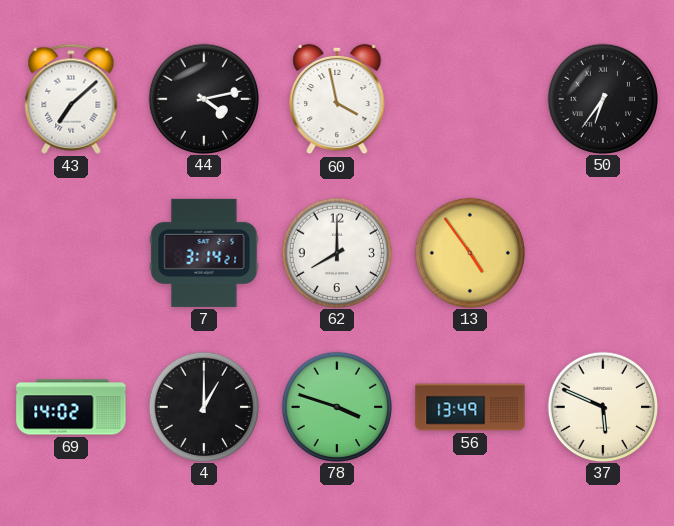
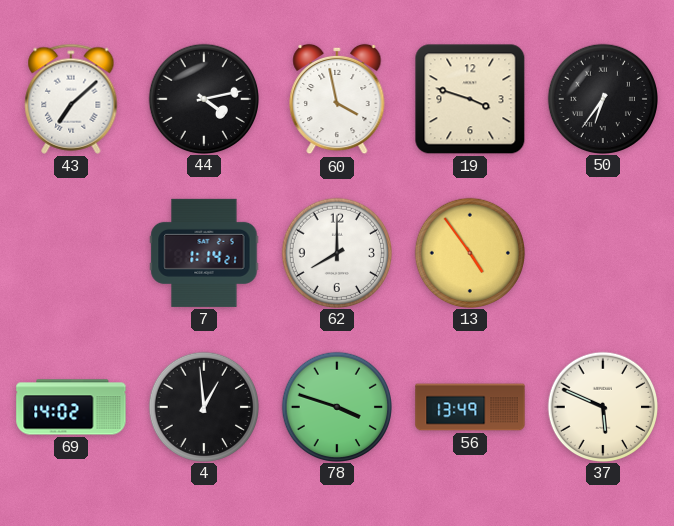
19: none -> 3:48
7: 3:14 -> 1:14
4: 1:00 -> 12:59
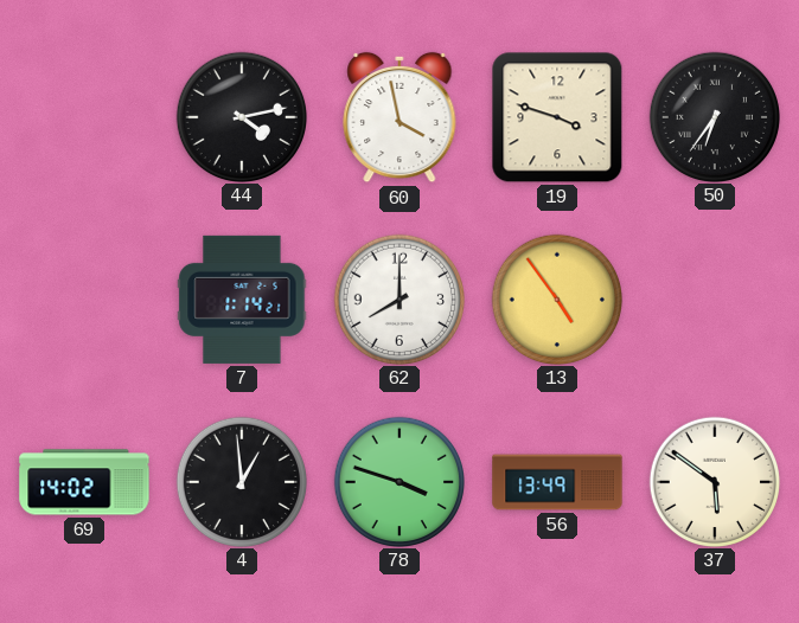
43: 7:08 -> none
37: 5:49 -> 5:51
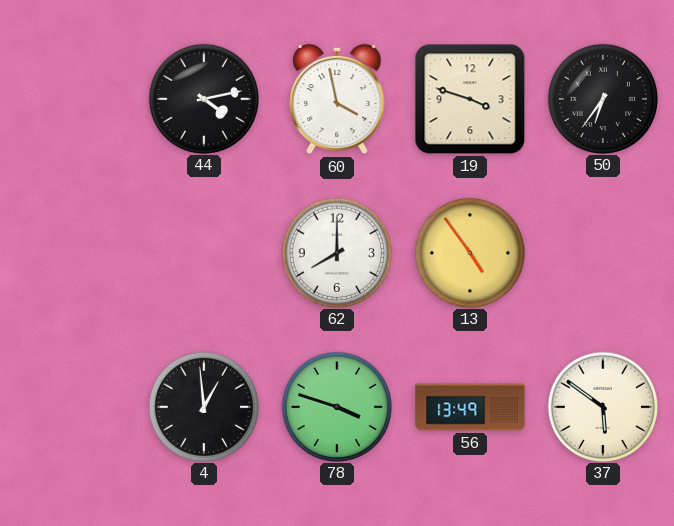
7: 1:14 -> none
69: 14:02 -> none
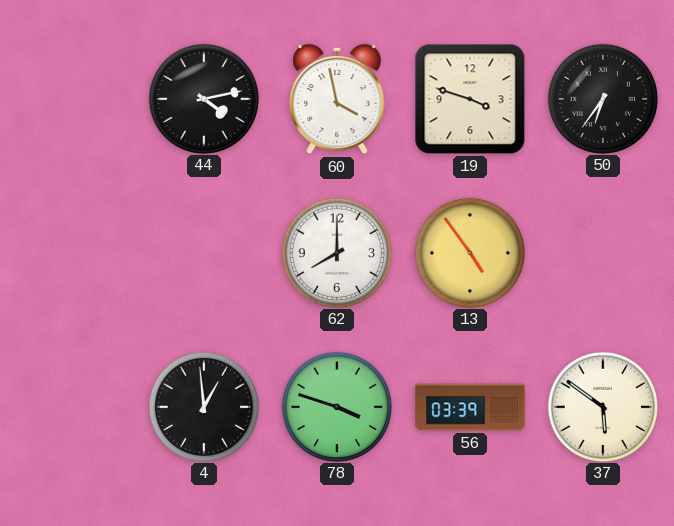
56: 13:49 -> 03:39
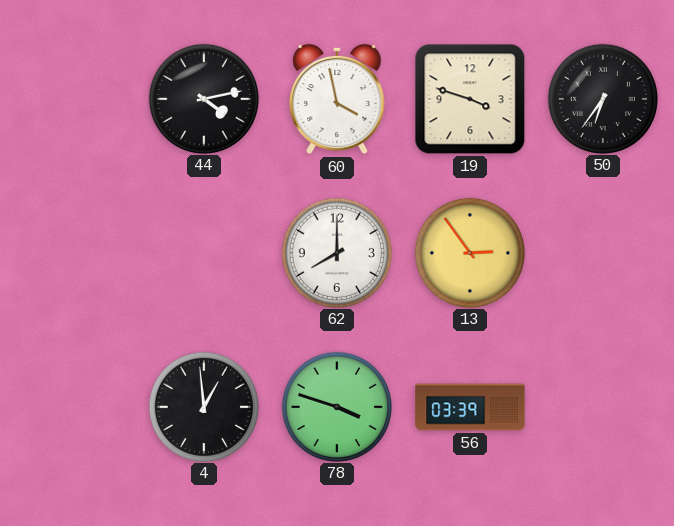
13: 4:54 -> 2:54
37: 5:51 -> none
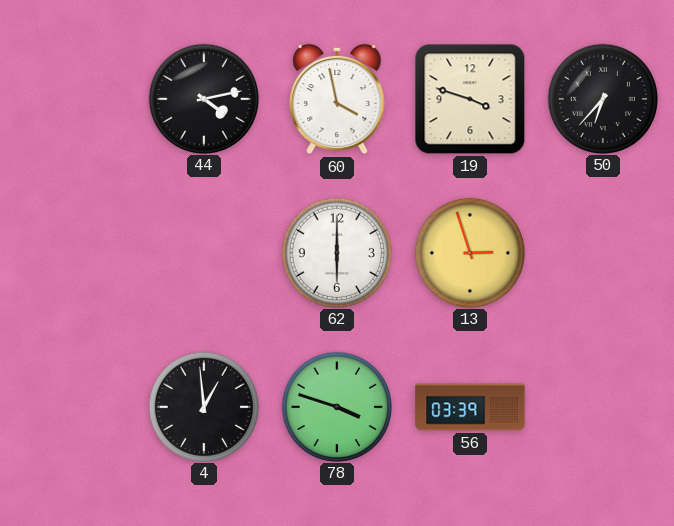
50: 6:36 -> 6:37
62: 8:00 -> 6:00
13: 2:54 -> 2:57
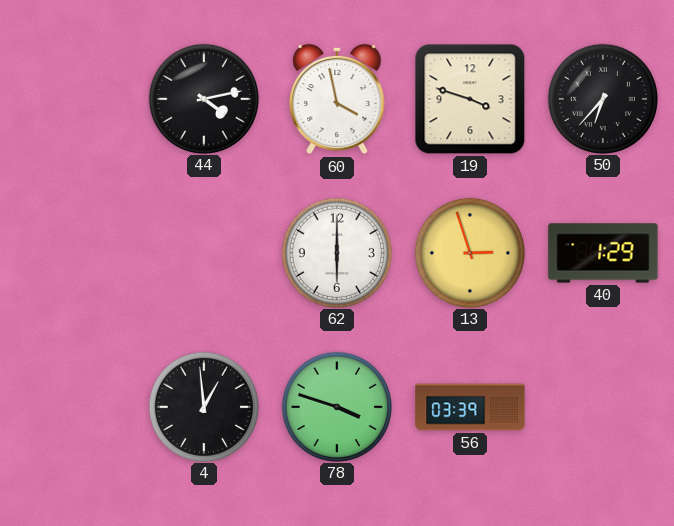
40: none -> 1:29
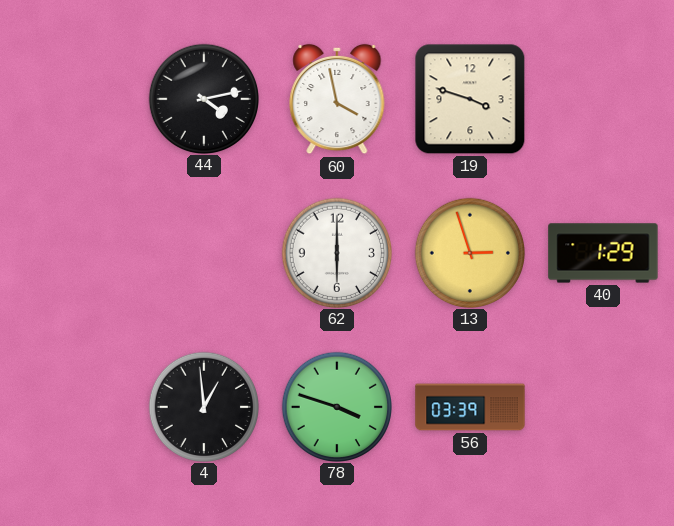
50: 6:37 -> none
